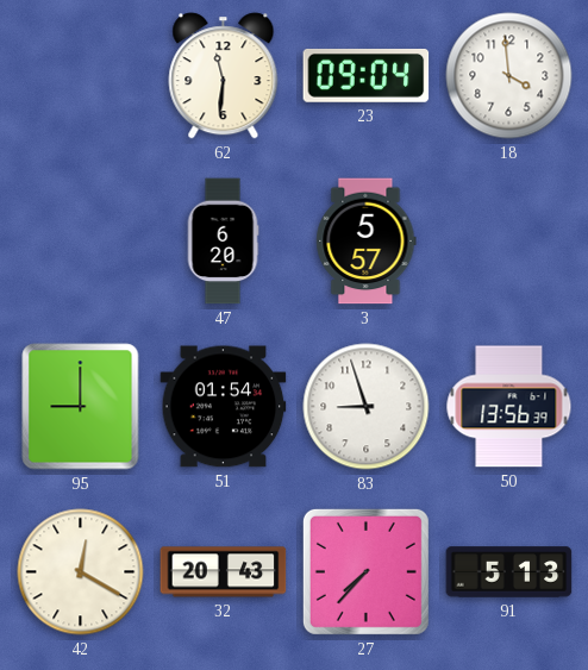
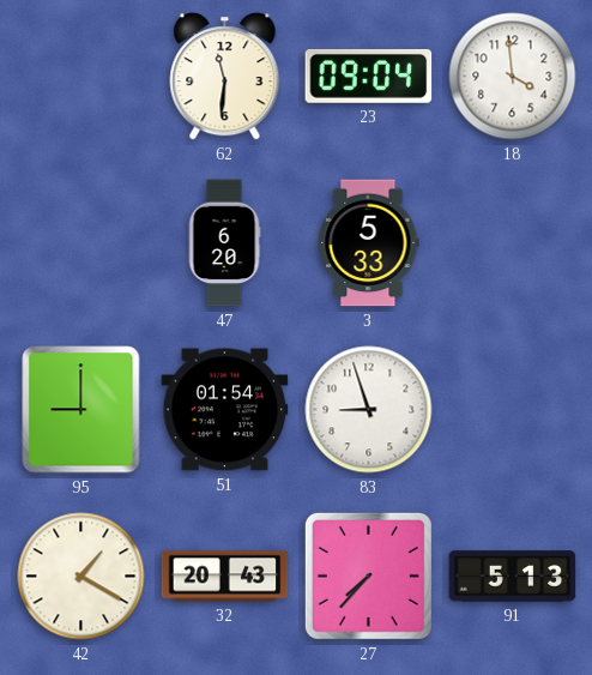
3: 5:57 -> 5:33
50: 13:56 -> none
42: 12:20 -> 1:20
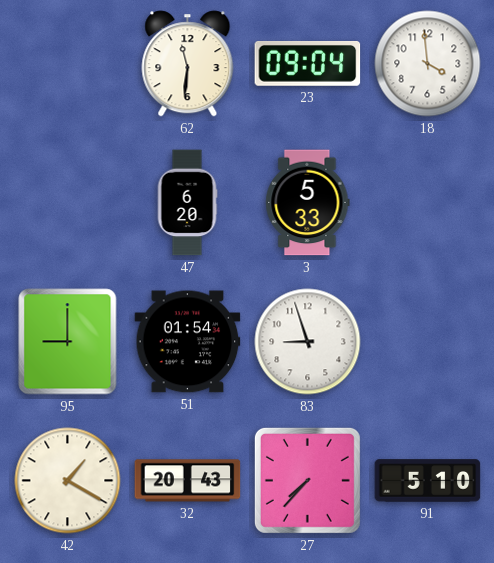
91: 5:13 -> 5:10
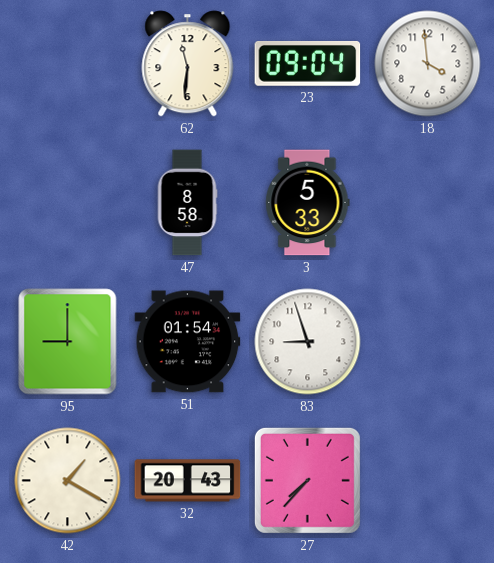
47: 6:20 -> 8:58
91: 5:10 -> none
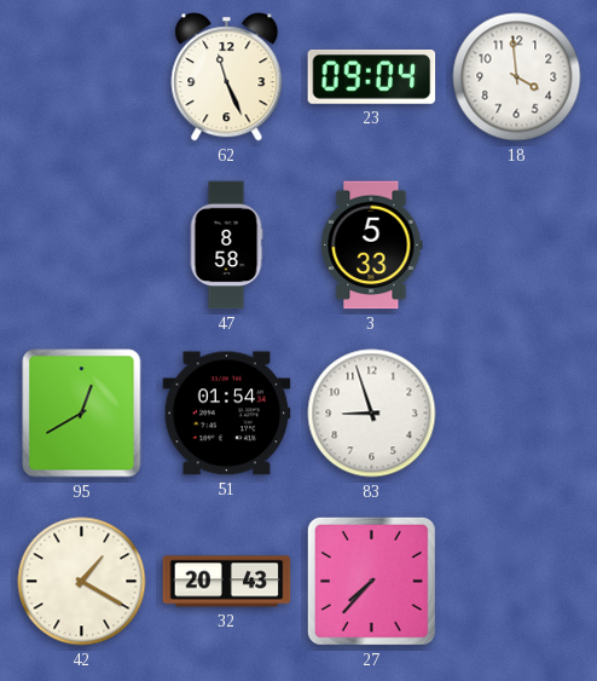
62: 11:31 -> 11:26
95: 9:00 -> 12:40
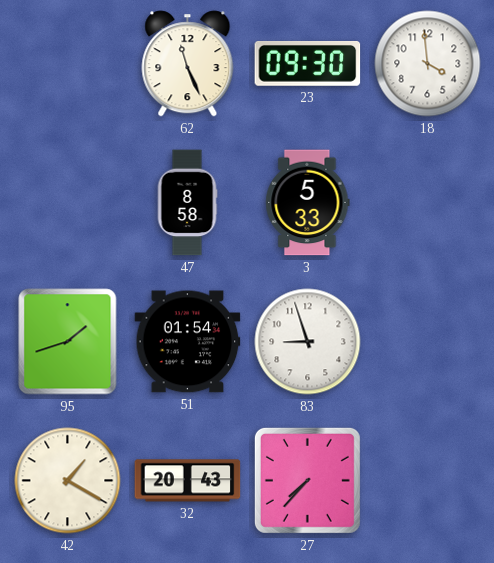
23: 09:04 -> 09:30
95: 12:40 -> 1:42
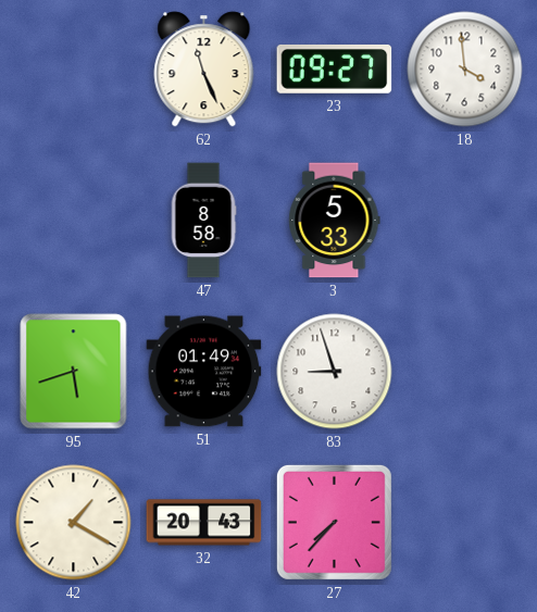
23: 09:30 -> 09:27
95: 1:42 -> 5:42
51: 01:54 -> 01:49
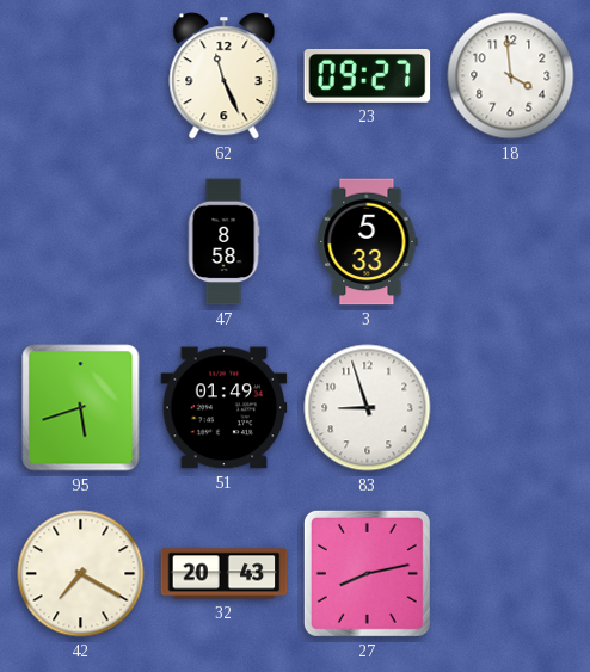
42: 1:20 -> 7:20
27: 7:37 -> 8:13
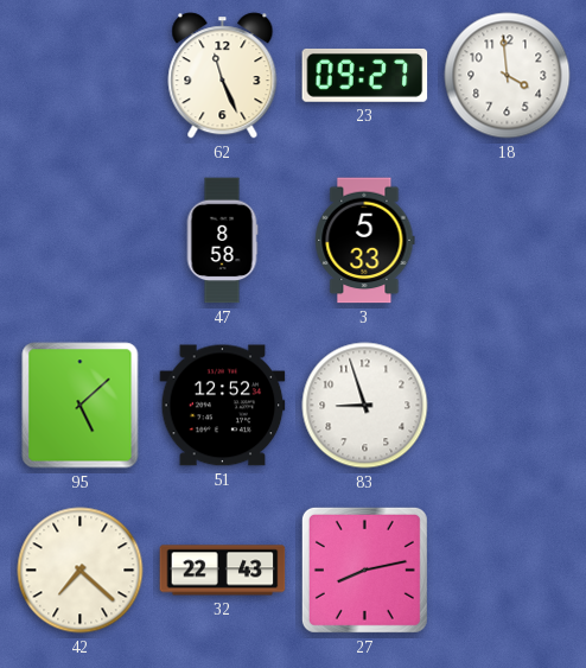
95: 5:42 -> 5:08
51: 01:49 -> 12:52
42: 7:20 -> 7:22
32: 20:43 -> 22:43
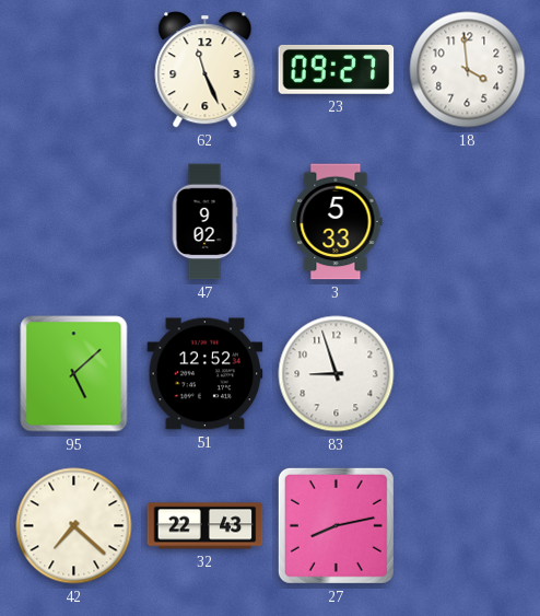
47: 8:58 -> 9:02
